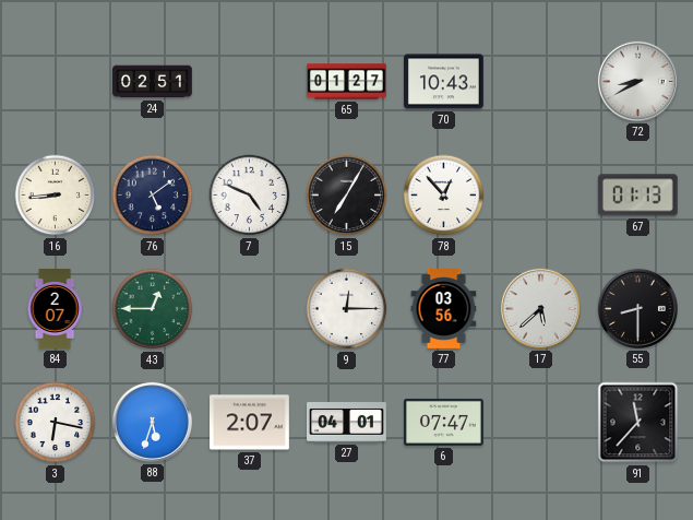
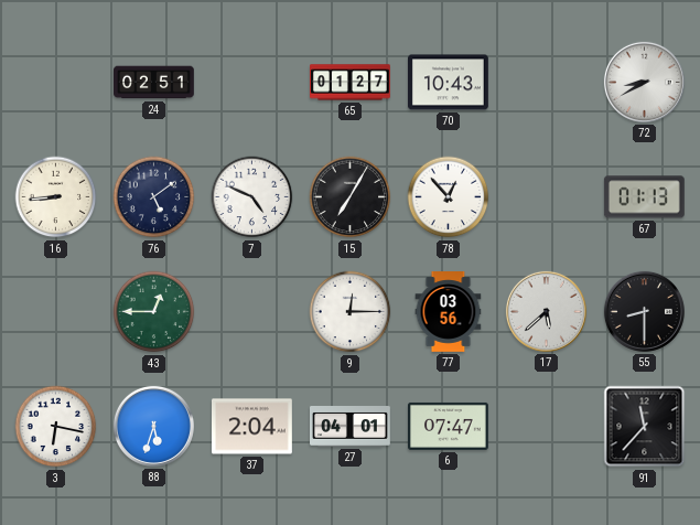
84: 2:07 -> none
37: 2:07 -> 2:04
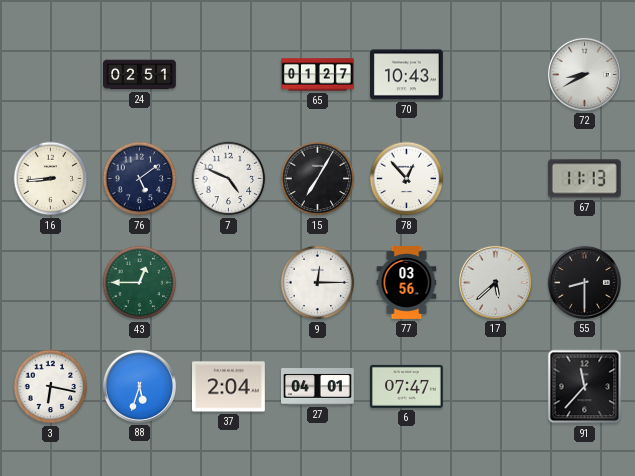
67: 01:13 -> 11:13
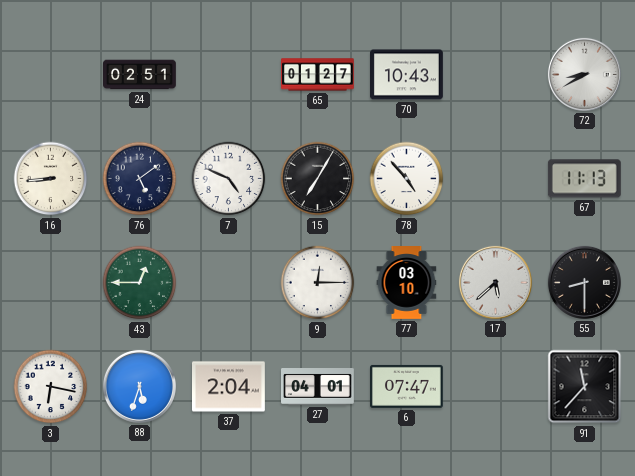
78: 12:53 -> 4:53
77: 03:56 -> 03:10
